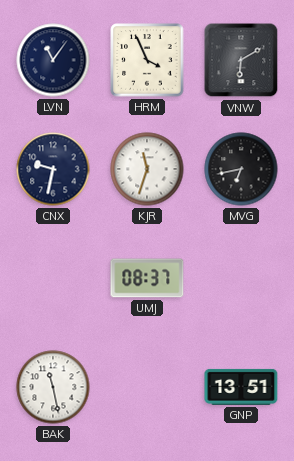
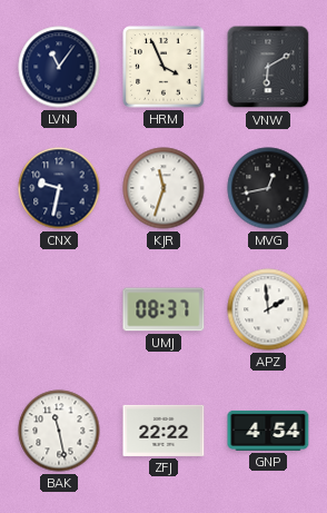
MVG: 6:43 -> 12:43
APZ: none -> 1:59
ZFJ: none -> 22:22
GNP: 13:51 -> 4:54
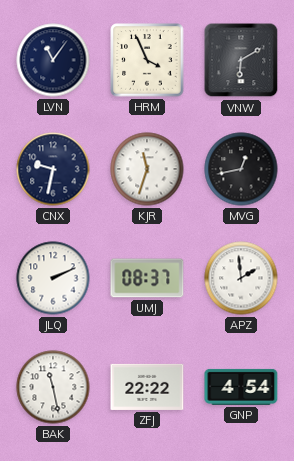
JLQ: none -> 2:11
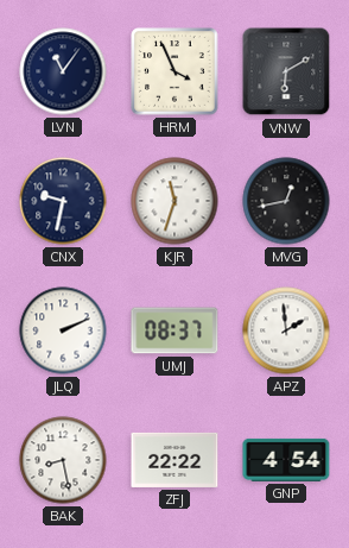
BAK: 11:28 -> 8:28
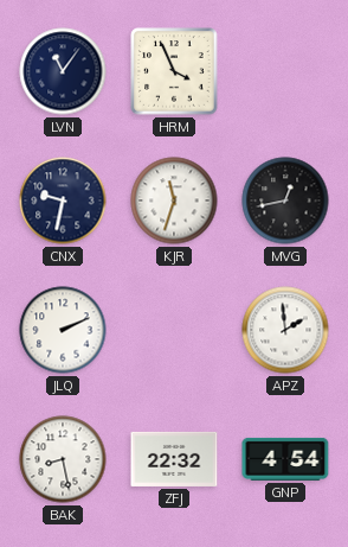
VNW: 6:10 -> none
UMJ: 08:37 -> none
ZFJ: 22:22 -> 22:32
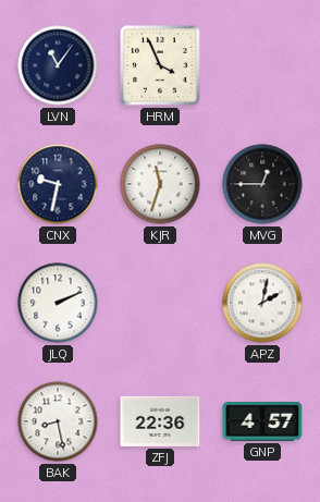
MVG: 12:43 -> 12:45
APZ: 1:59 -> 2:02
ZFJ: 22:32 -> 22:36
GNP: 4:54 -> 4:57
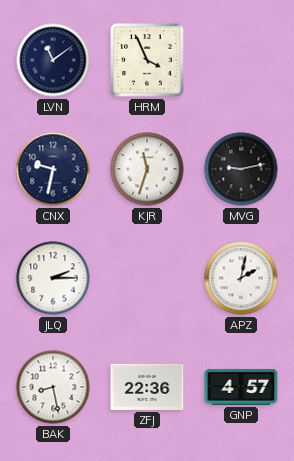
LVN: 11:06 -> 11:09
MVG: 12:45 -> 9:13
JLQ: 2:11 -> 2:15
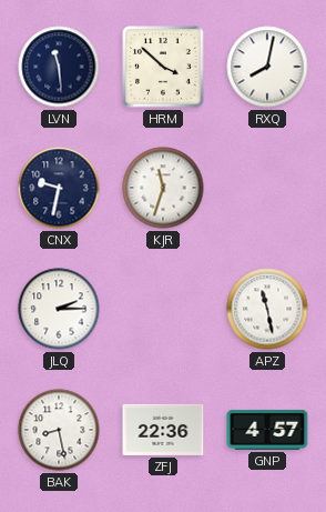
LVN: 11:09 -> 11:29
HRM: 3:56 -> 3:52
RXQ: none -> 8:02
MVG: 9:13 -> none
APZ: 2:02 -> 11:28
